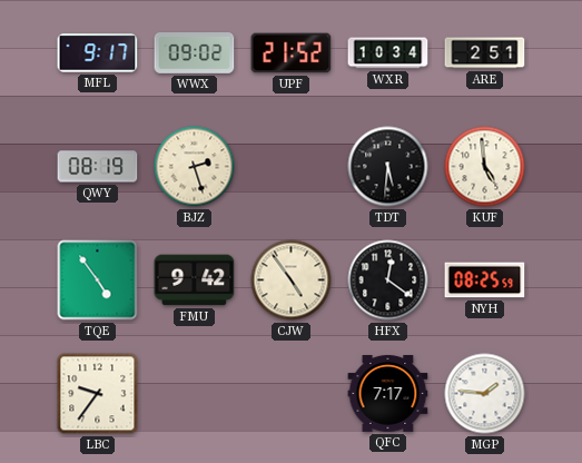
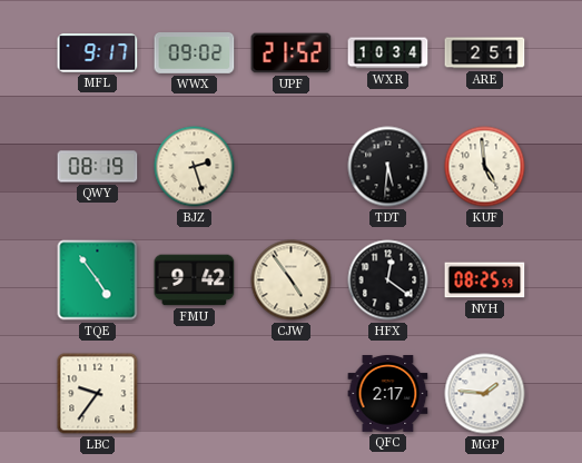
QFC: 7:17 -> 2:17
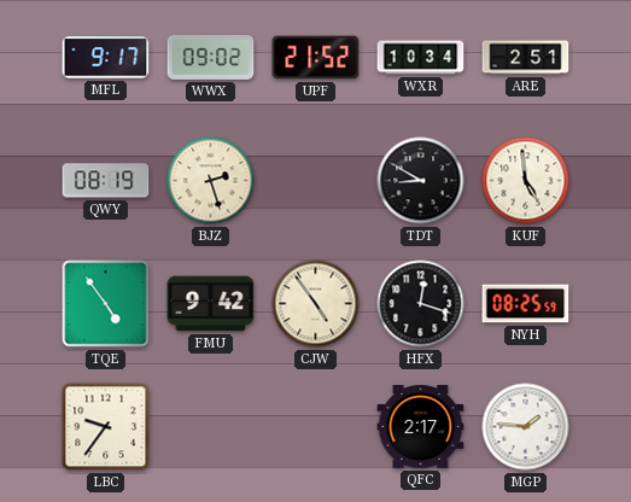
TDT: 5:31 -> 8:50
HFX: 12:21 -> 12:18
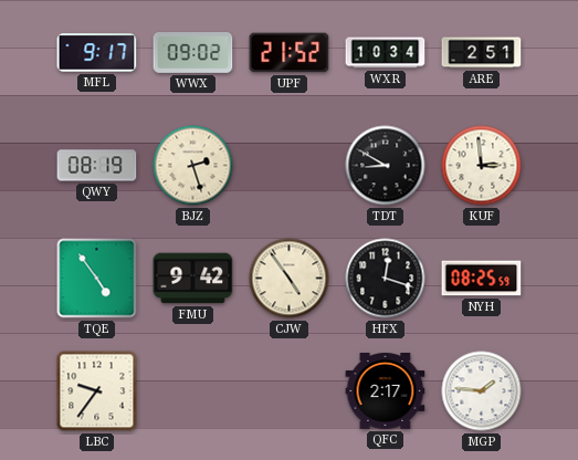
KUF: 4:59 -> 2:59
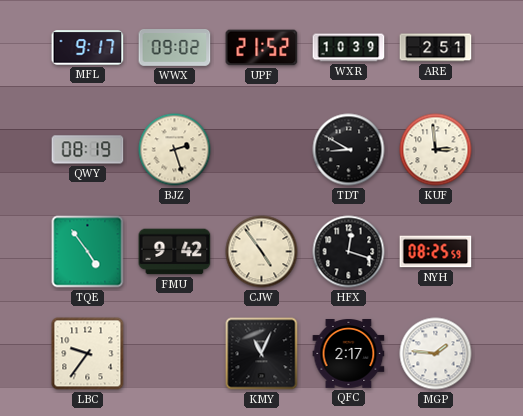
WXR: 10:34 -> 10:39
KMY: none -> 11:04
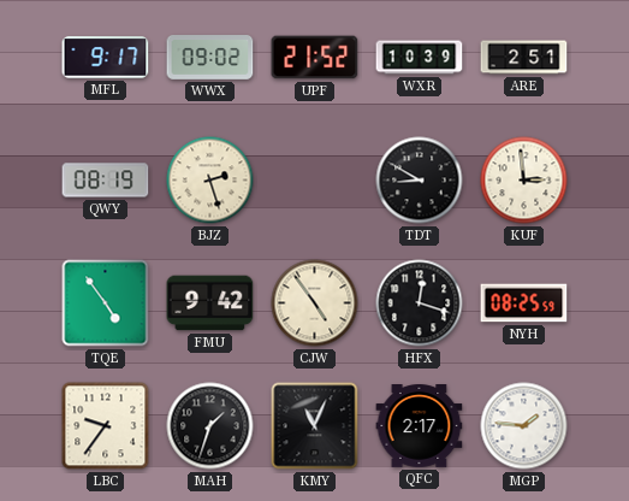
MAH: none -> 1:33
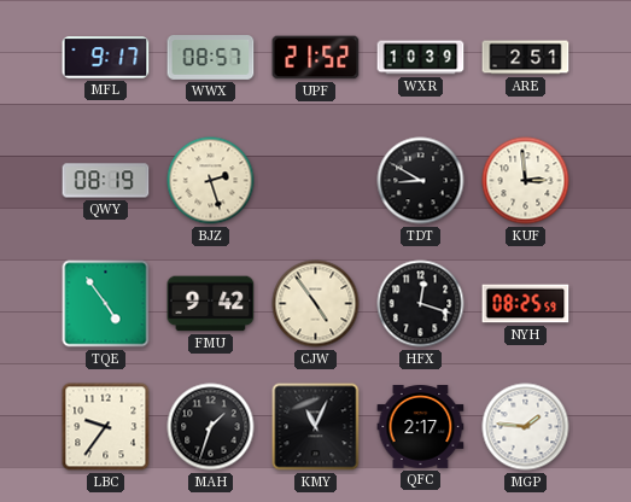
WWX: 09:02 -> 08:57
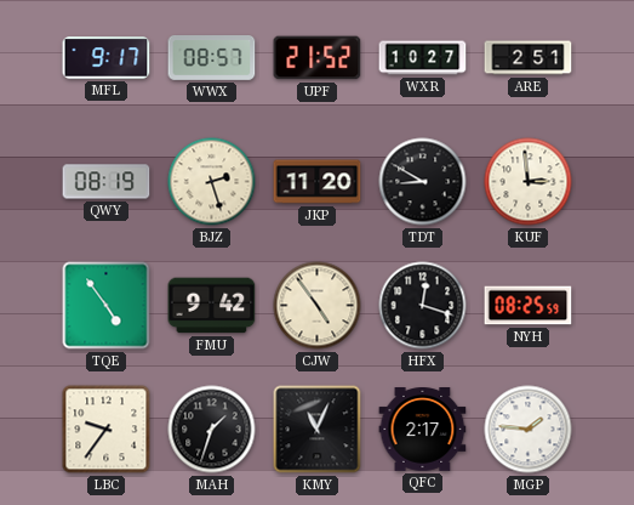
WXR: 10:39 -> 10:27
JKP: none -> 11:20
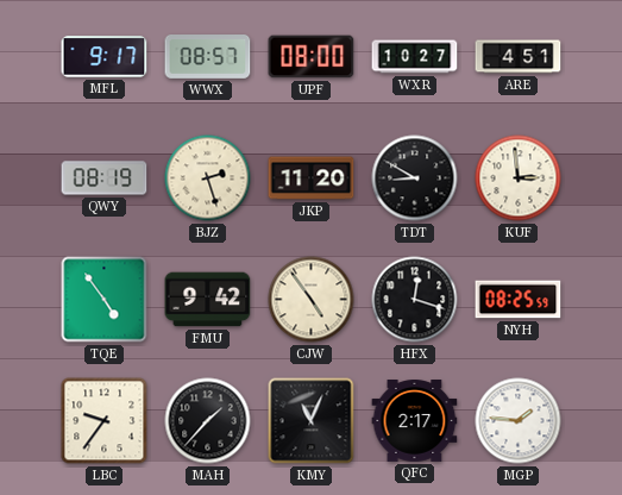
UPF: 21:52 -> 08:00
ARE: 2:51 -> 4:51
MAH: 1:33 -> 1:37
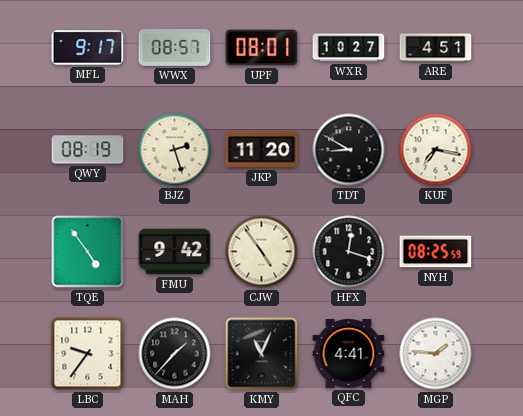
UPF: 08:00 -> 08:01
KUF: 2:59 -> 7:17
QFC: 2:17 -> 4:41
